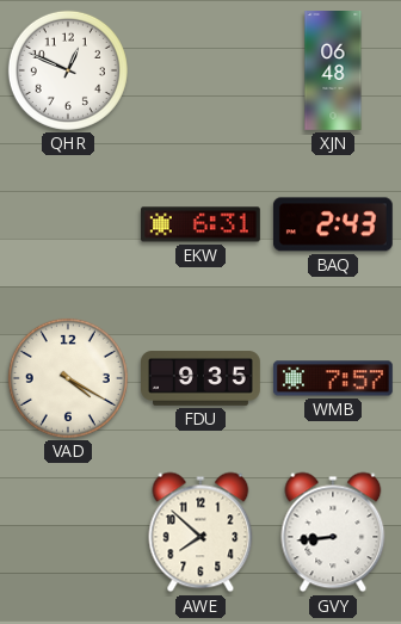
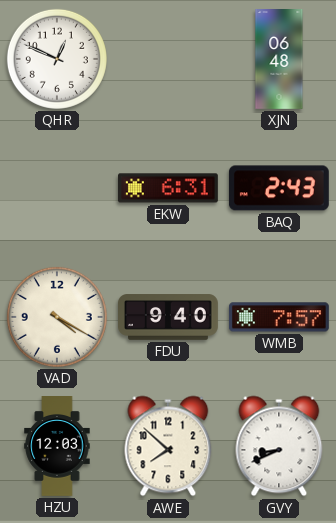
FDU: 9:35 -> 9:40
HZU: none -> 12:03
GVY: 8:44 -> 8:41
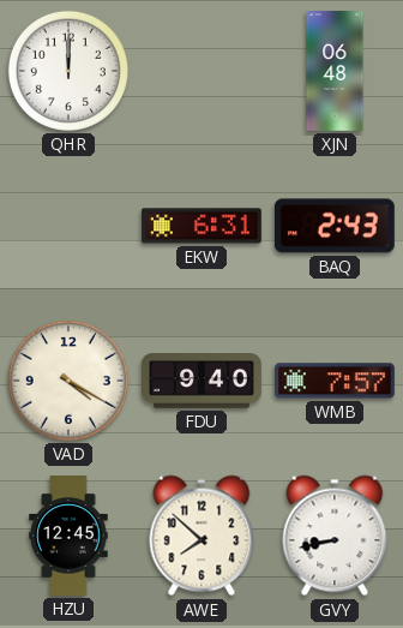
QHR: 12:49 -> 12:00
HZU: 12:03 -> 12:45
GVY: 8:41 -> 8:43
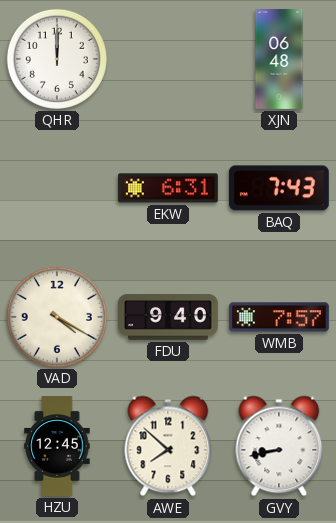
BAQ: 2:43 -> 7:43
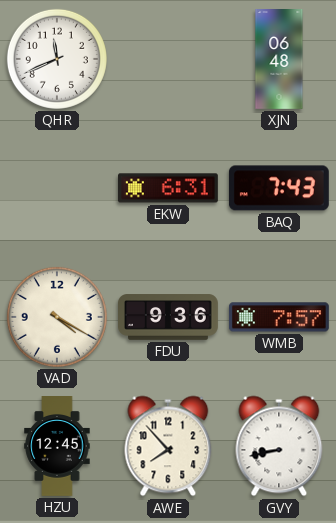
QHR: 12:00 -> 11:41
FDU: 9:40 -> 9:36
AWE: 7:52 -> 7:53
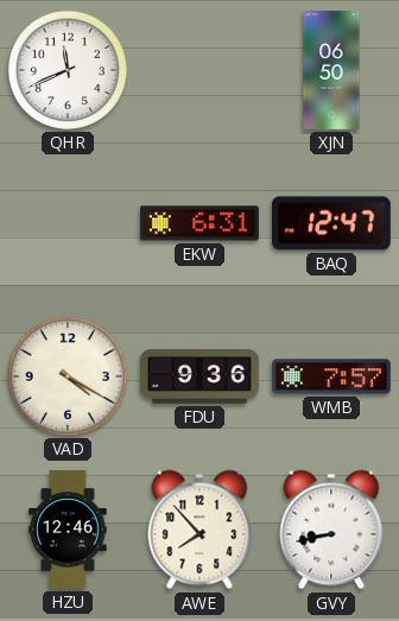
XJN: 06:48 -> 06:50
BAQ: 7:43 -> 12:47
HZU: 12:45 -> 12:46
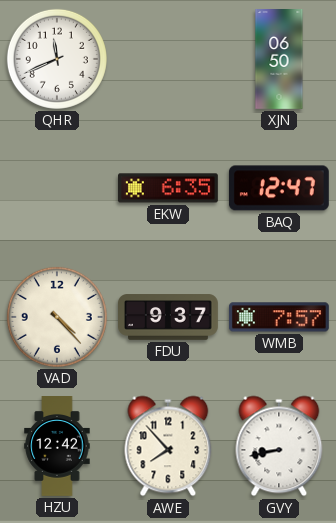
EKW: 6:31 -> 6:35
VAD: 4:20 -> 4:23
FDU: 9:36 -> 9:37
HZU: 12:46 -> 12:42
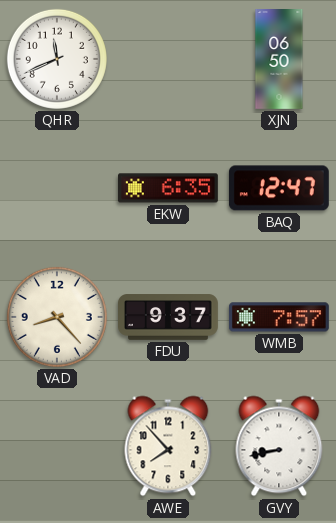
VAD: 4:23 -> 8:23
HZU: 12:42 -> none
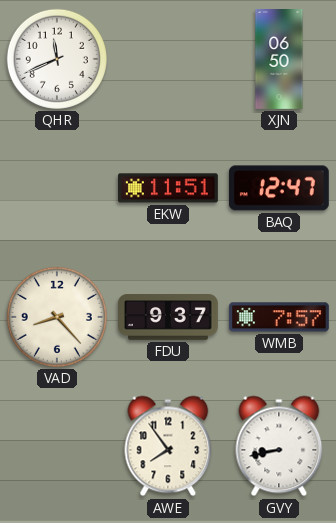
EKW: 6:35 -> 11:51
AWE: 7:53 -> 7:54
